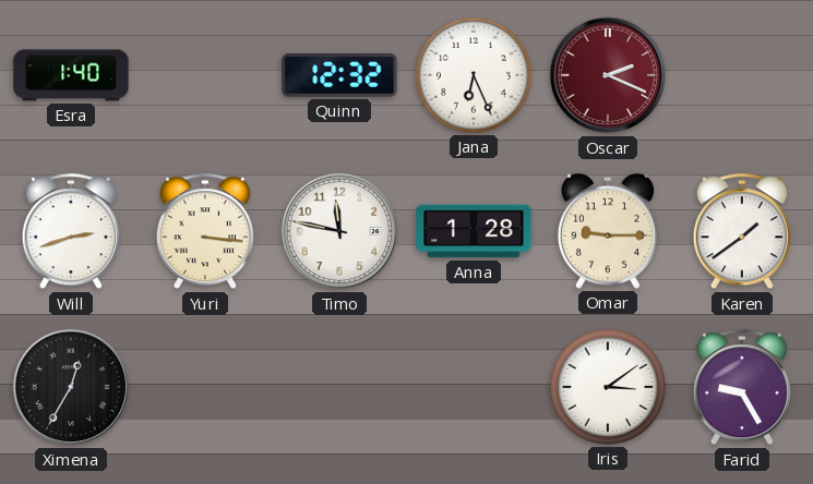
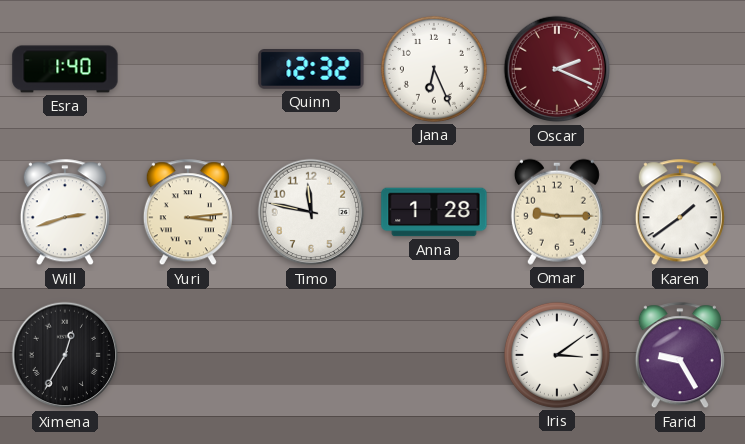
Yuri: 3:16 -> 3:14
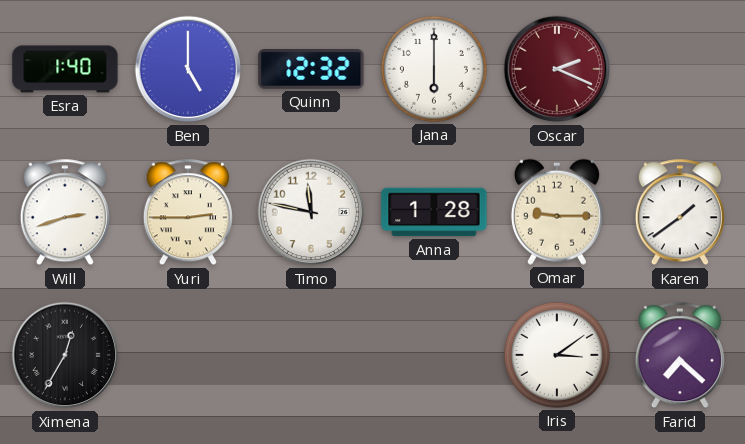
Ben: none -> 5:00
Jana: 6:26 -> 6:00
Yuri: 3:14 -> 2:45
Farid: 9:25 -> 7:22
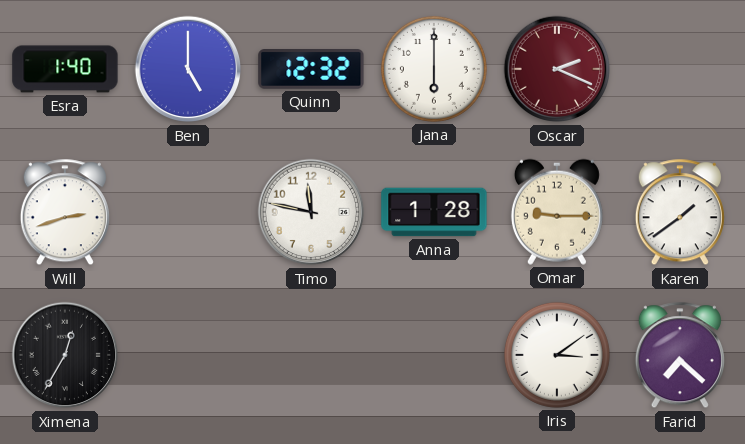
Yuri: 2:45 -> none
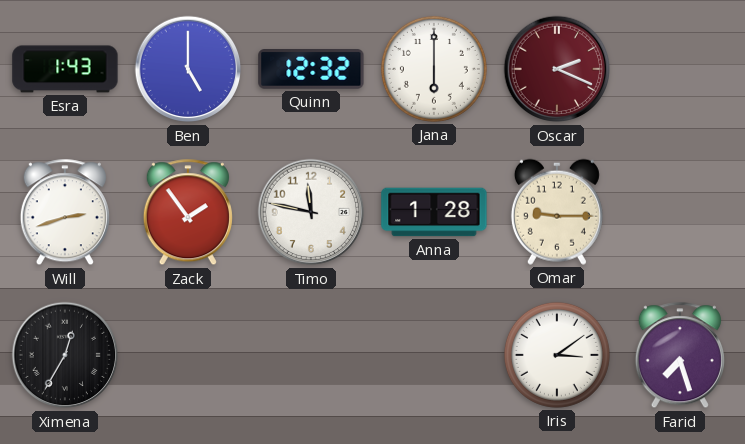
Esra: 1:40 -> 1:43
Zack: none -> 1:54
Karen: 1:39 -> none
Farid: 7:22 -> 7:27
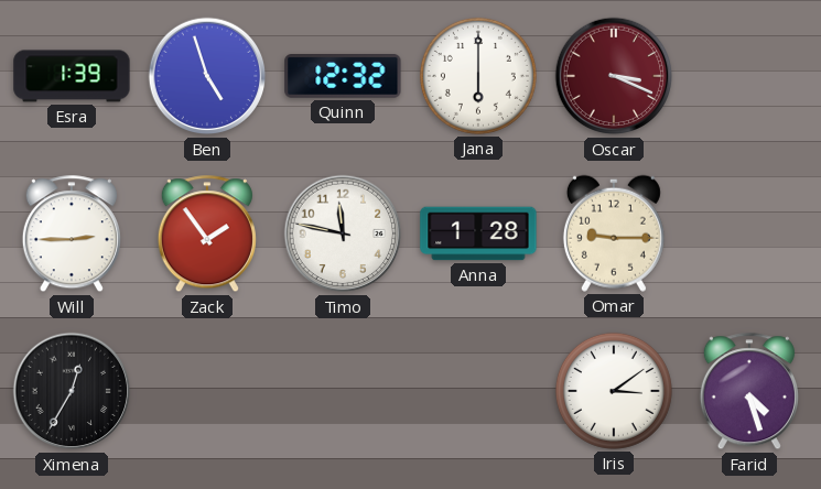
Esra: 1:43 -> 1:39
Ben: 5:00 -> 4:57
Oscar: 2:19 -> 3:19
Will: 2:42 -> 2:45
Farid: 7:27 -> 4:27
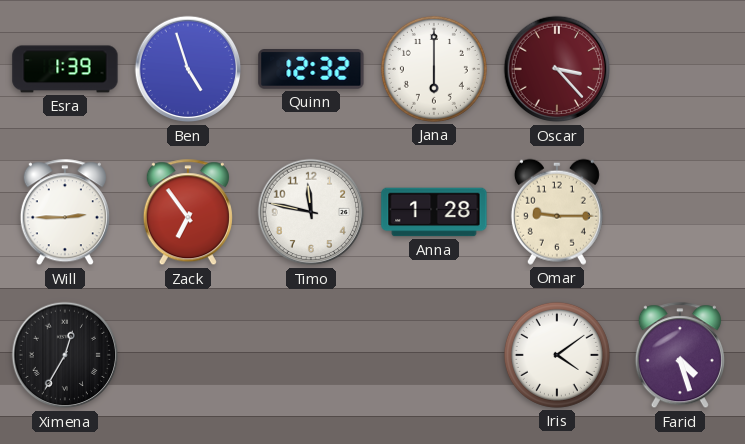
Oscar: 3:19 -> 3:23
Zack: 1:54 -> 6:54
Iris: 3:09 -> 4:09
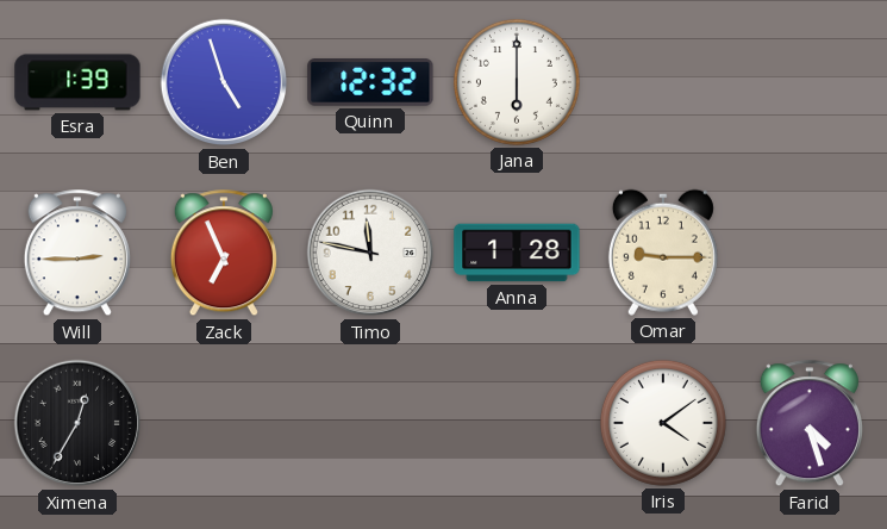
Oscar: 3:23 -> none
Zack: 6:54 -> 6:56
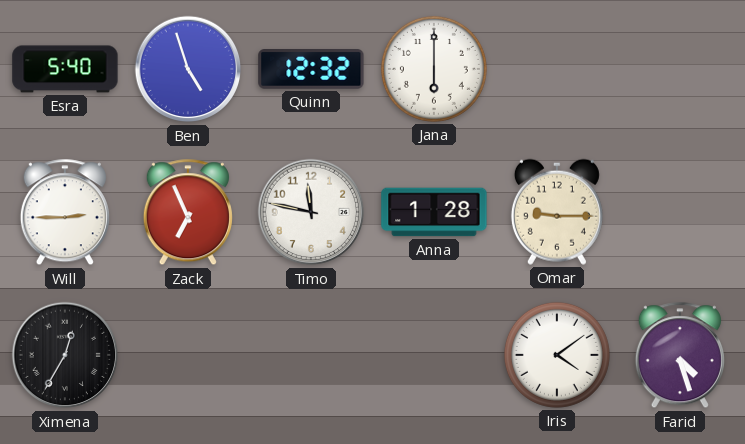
Esra: 1:39 -> 5:40
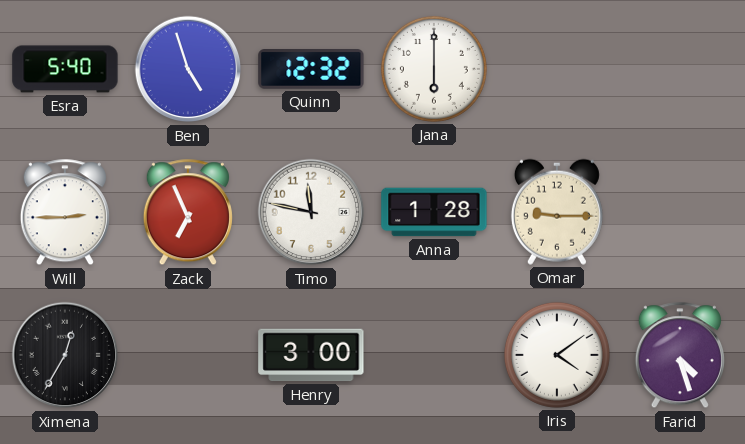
Henry: none -> 3:00
